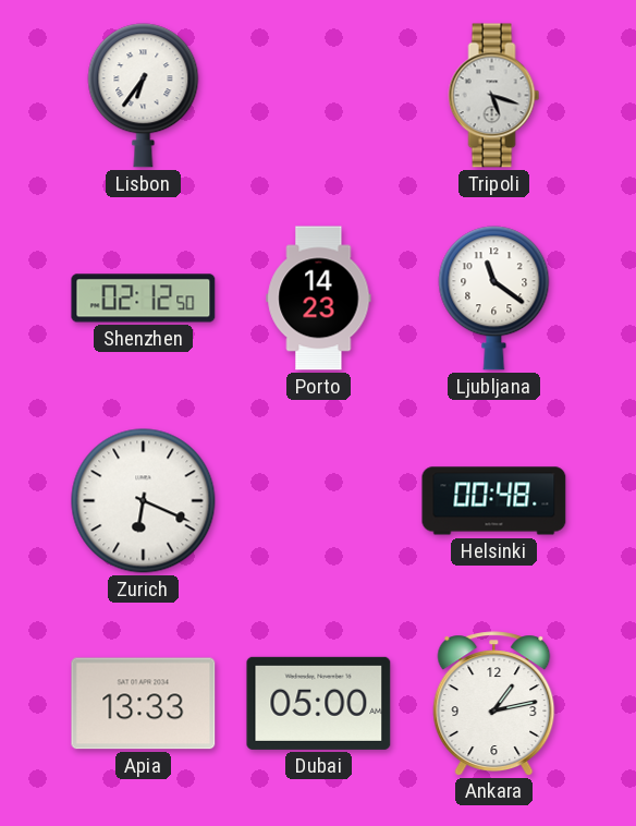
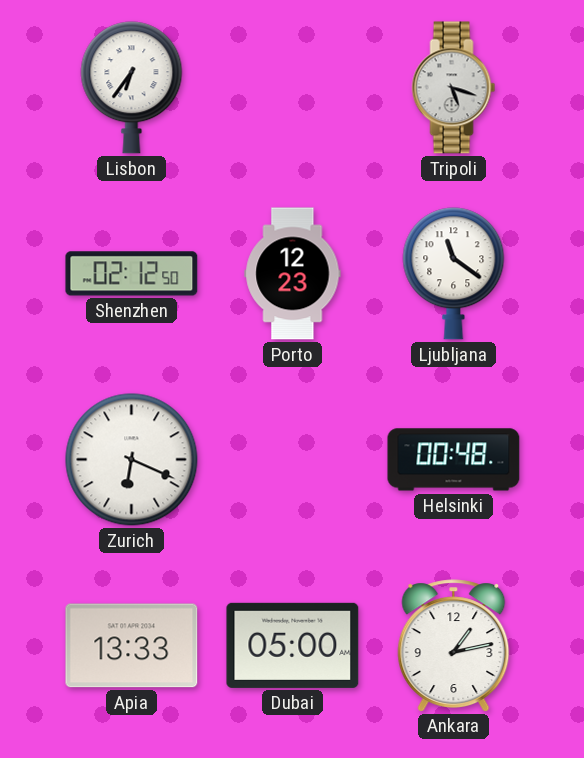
Porto: 14:23 -> 12:23
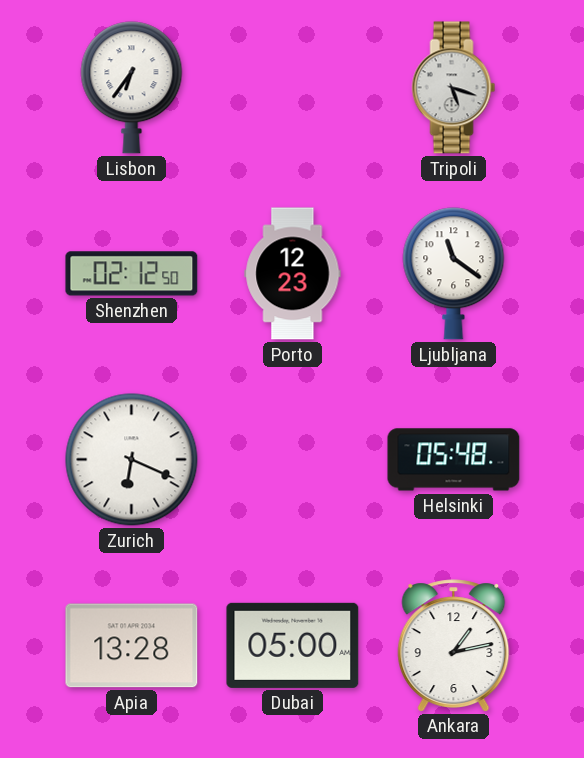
Helsinki: 00:48 -> 05:48
Apia: 13:33 -> 13:28
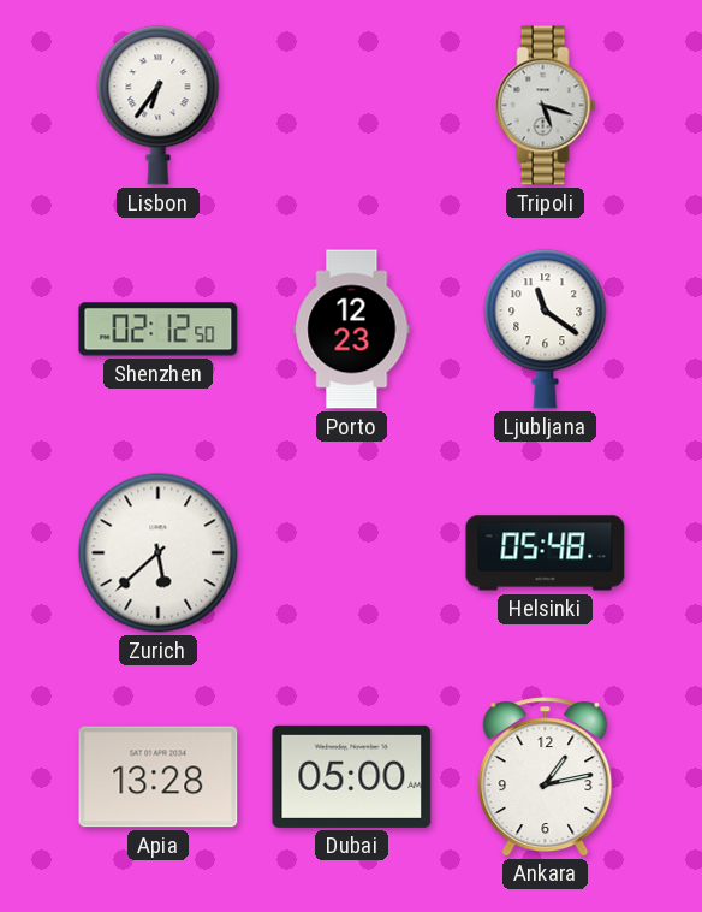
Zurich: 6:19 -> 5:38
